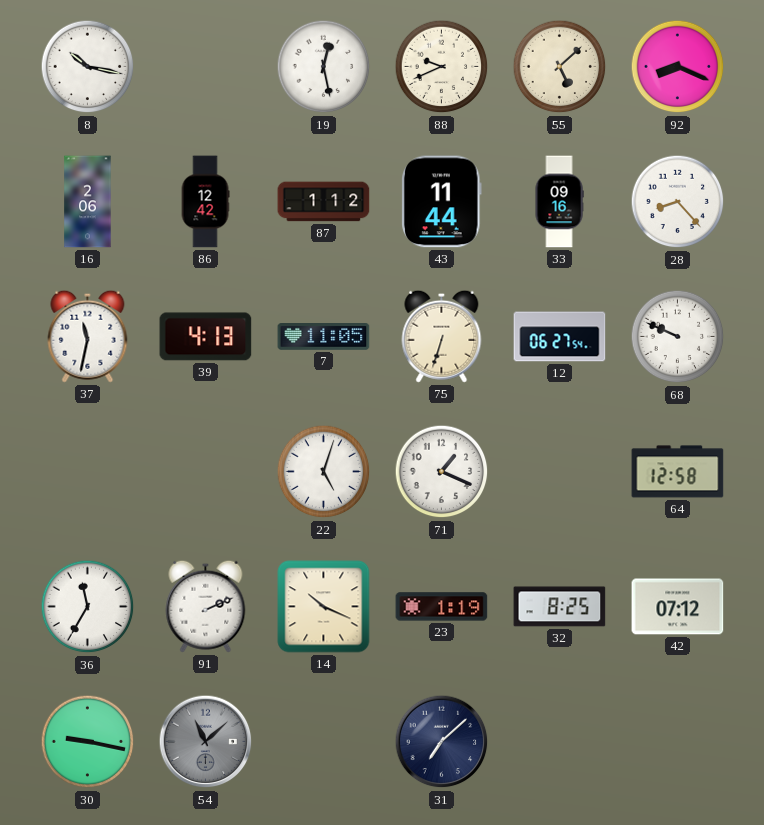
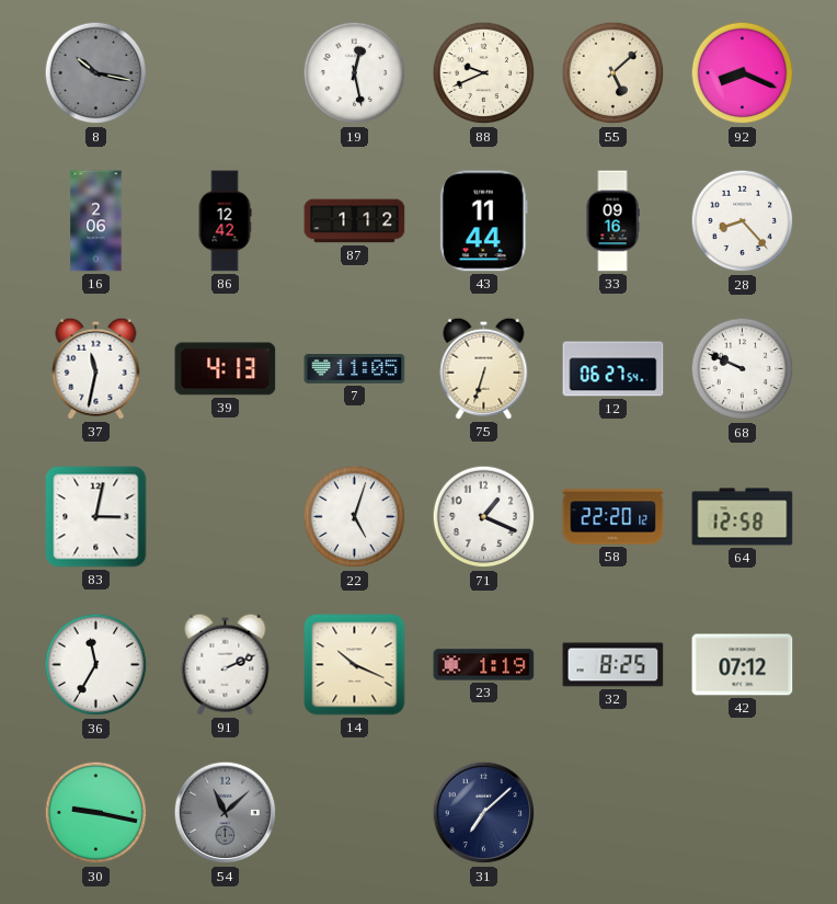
8 dial: white -> grey
83: none -> 3:02
58: none -> 22:20
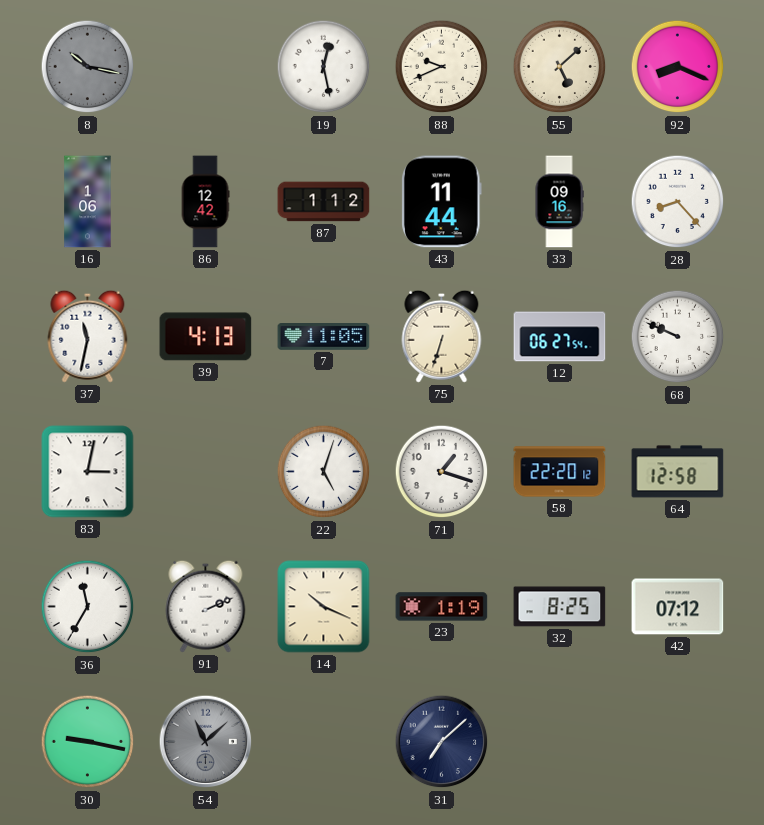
16: 2:06 -> 1:06
71: 1:19 -> 1:18
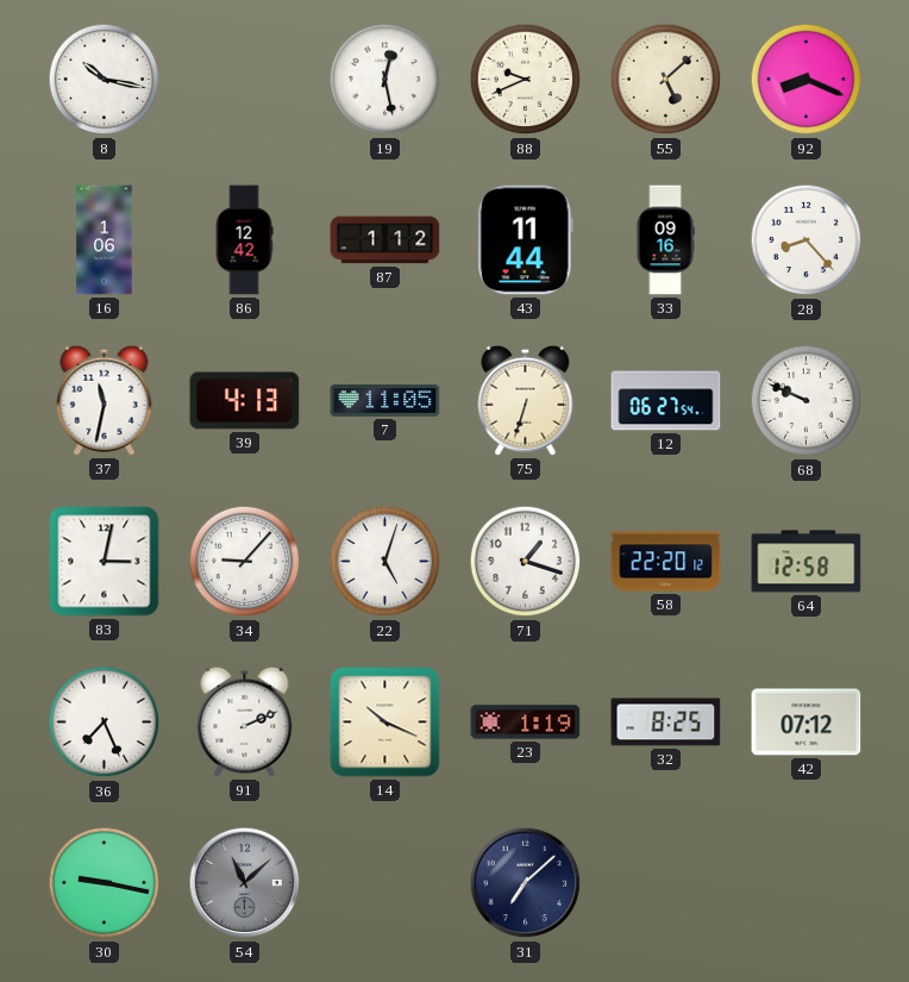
8 dial: grey -> white
34: none -> 9:07
36: 11:35 -> 7:26
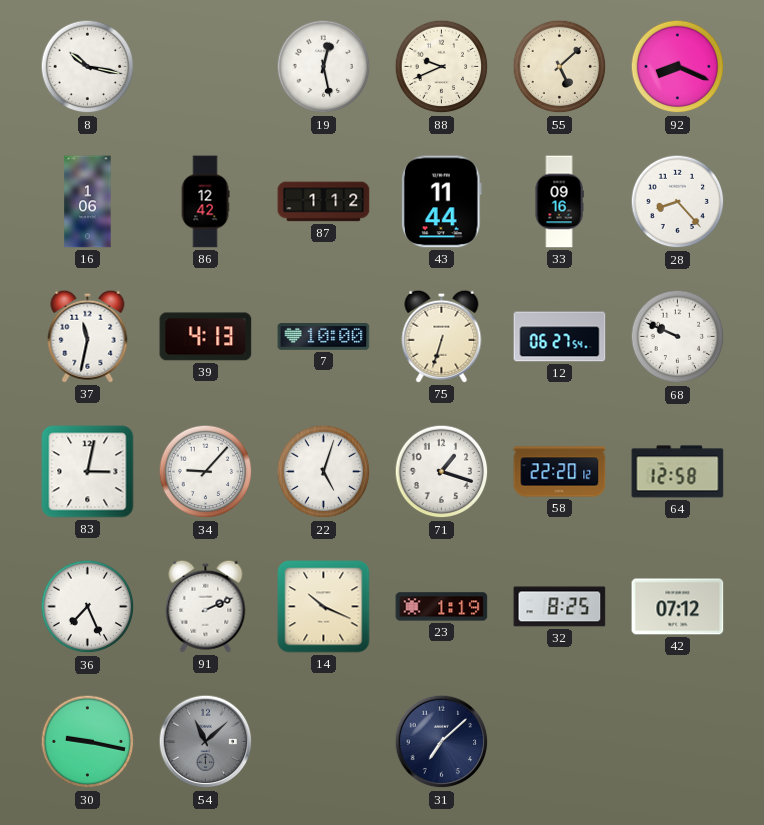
7: 11:05 -> 10:00
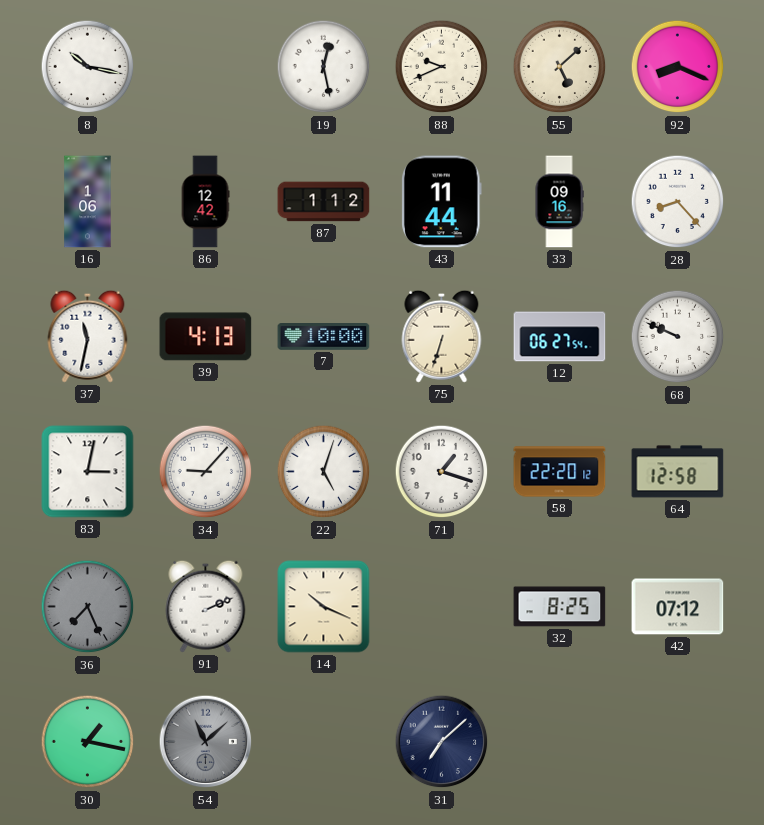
36 dial: white -> grey
23: 1:19 -> none
30: 9:17 -> 1:17
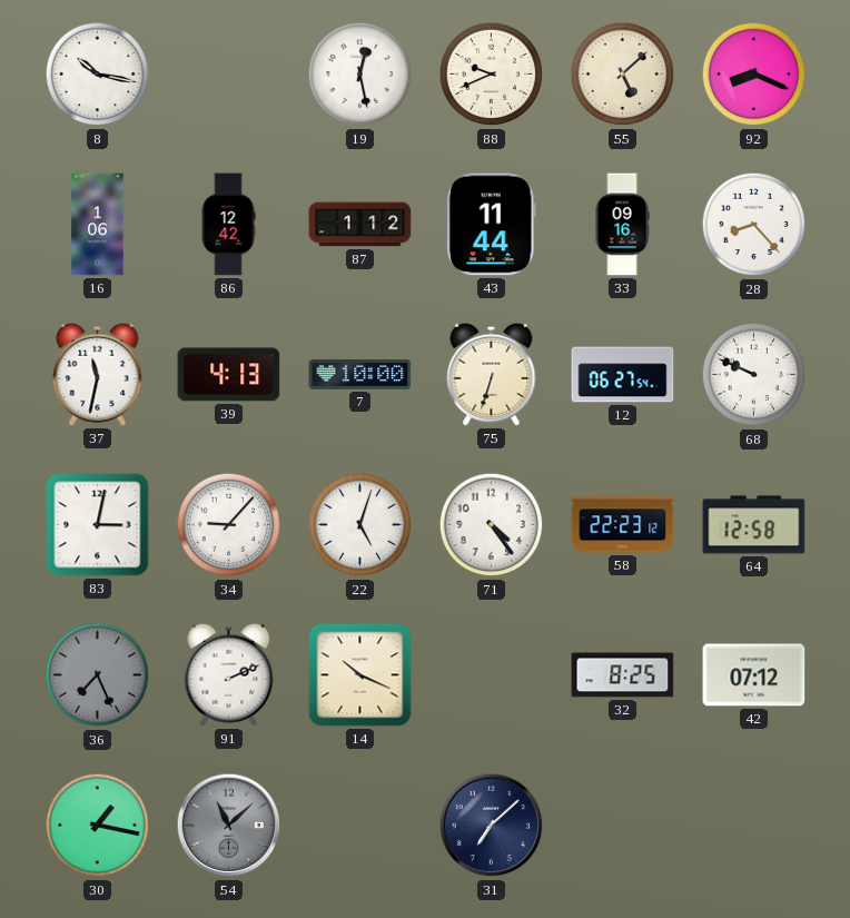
71: 1:18 -> 4:24
58: 22:20 -> 22:23
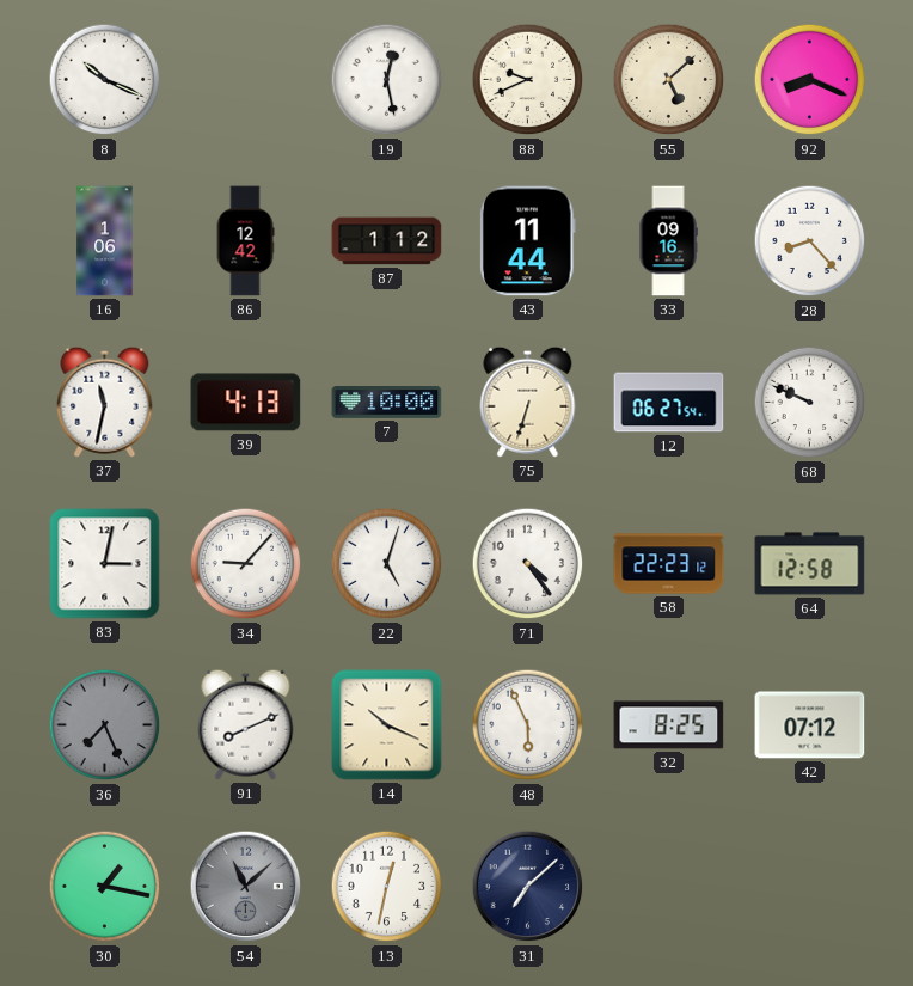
8: 10:17 -> 10:19
91: 2:11 -> 8:11
48: none -> 5:56
13: none -> 12:32
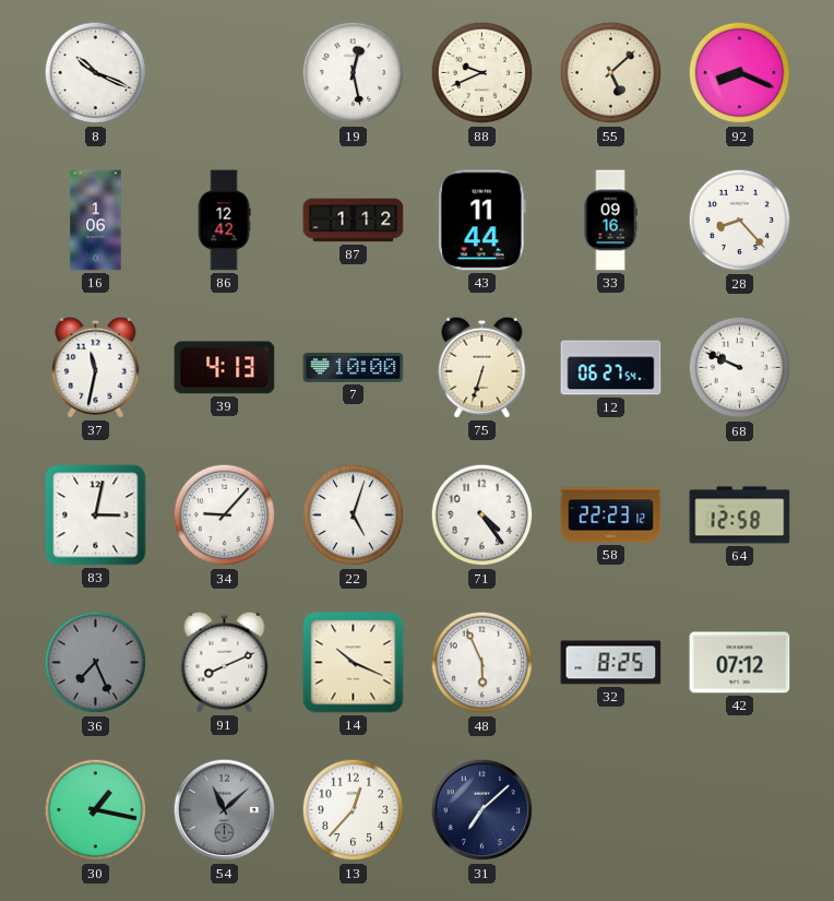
13: 12:32 -> 12:37
